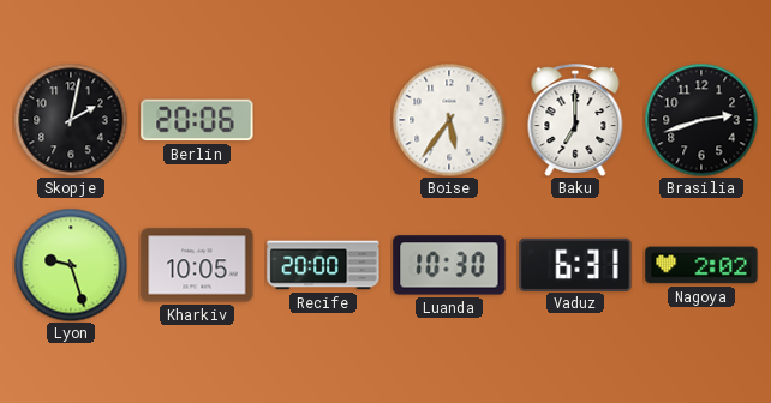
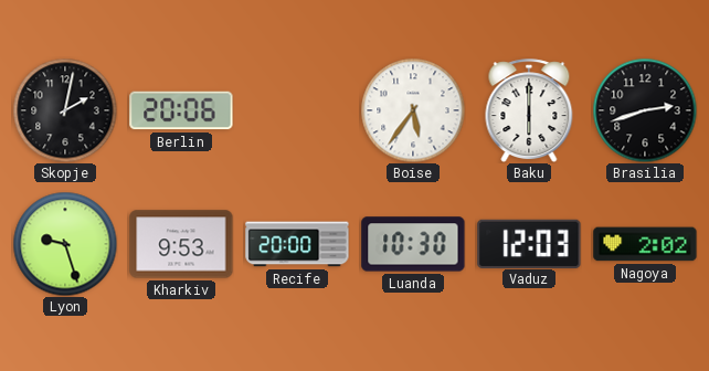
Baku: 7:00 -> 6:00
Kharkiv: 10:05 -> 9:53
Vaduz: 6:31 -> 12:03
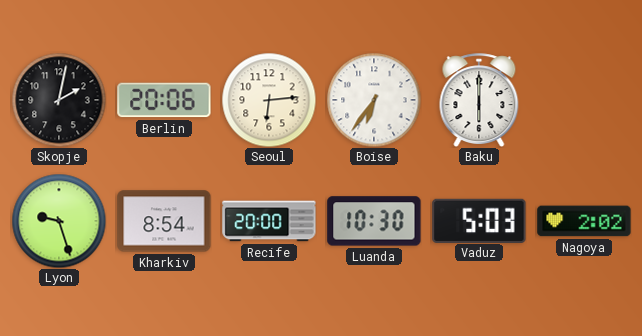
Seoul: none -> 6:14
Boise: 5:36 -> 6:36
Brasilia: 2:42 -> none
Kharkiv: 9:53 -> 8:54
Vaduz: 12:03 -> 5:03
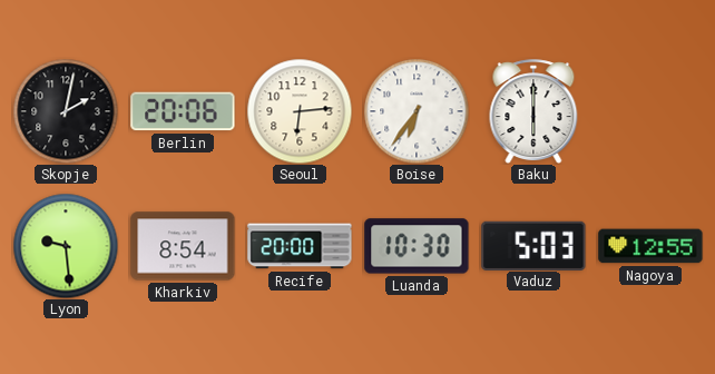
Lyon: 9:27 -> 9:29
Nagoya: 2:02 -> 12:55
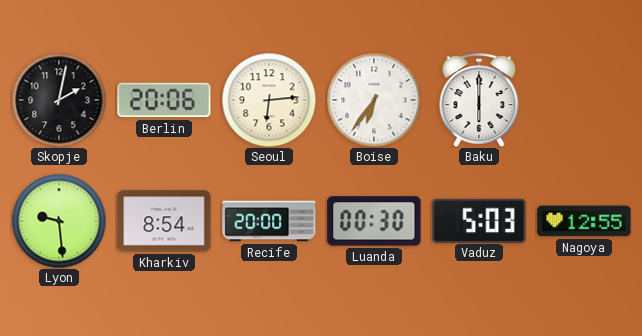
Luanda: 10:30 -> 00:30
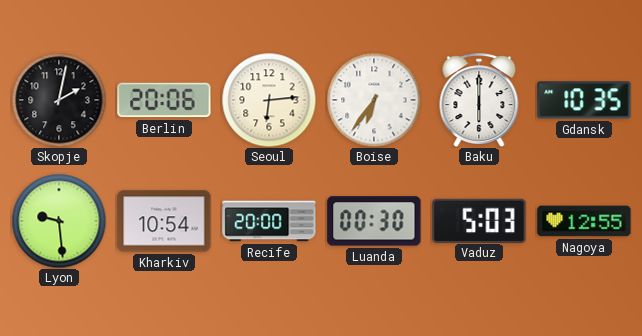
Gdansk: none -> 10:35
Kharkiv: 8:54 -> 10:54
